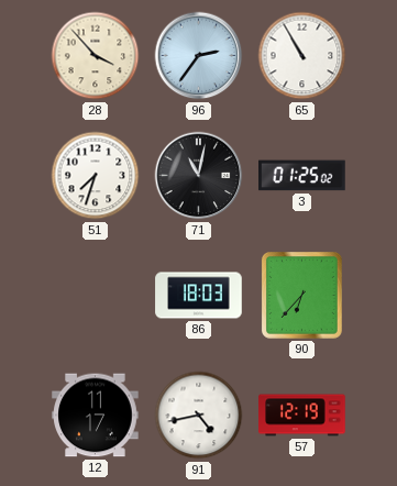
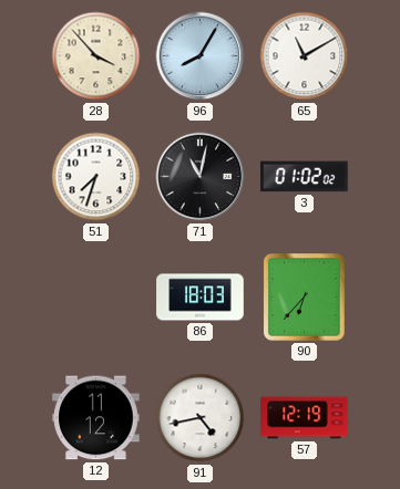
96: 2:36 -> 8:05
65: 10:55 -> 11:10
3: 01:25 -> 01:02
12: 11:17 -> 11:12
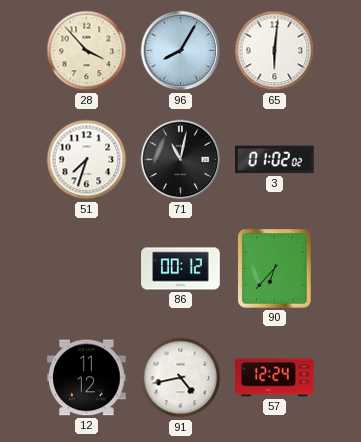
65: 11:10 -> 6:01
86: 18:03 -> 00:12
57: 12:19 -> 12:24
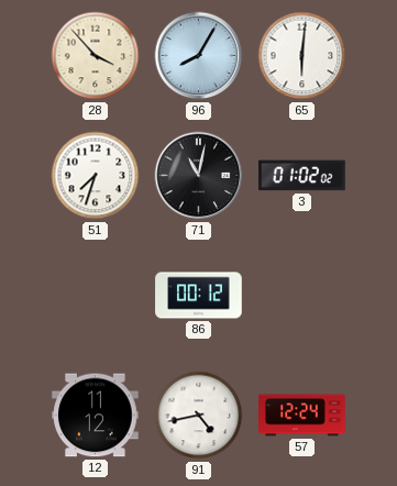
90: 6:37 -> none
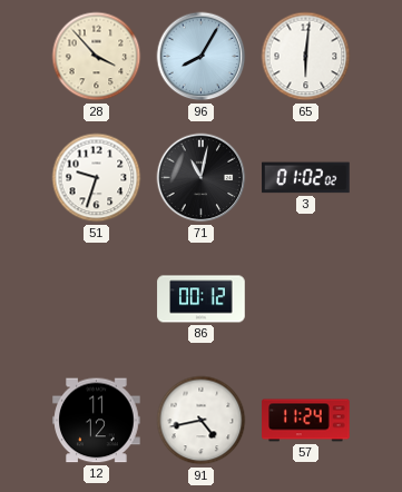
51: 7:33 -> 9:33
57: 12:24 -> 11:24
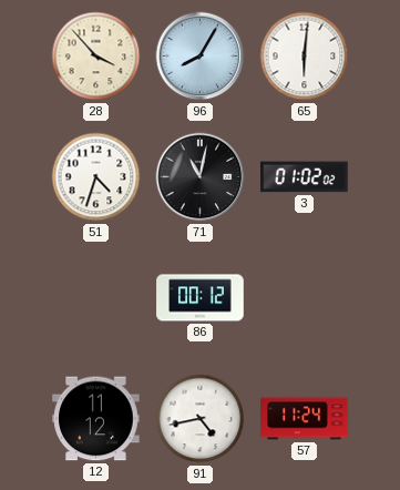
51: 9:33 -> 4:33
